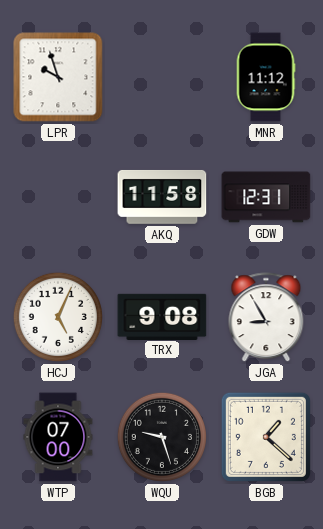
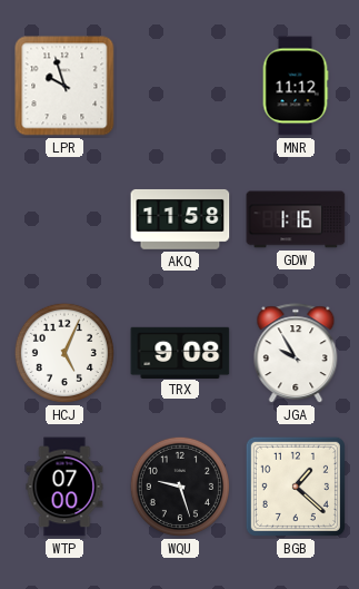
GDW: 12:31 -> 1:16
JGA: 8:55 -> 9:55
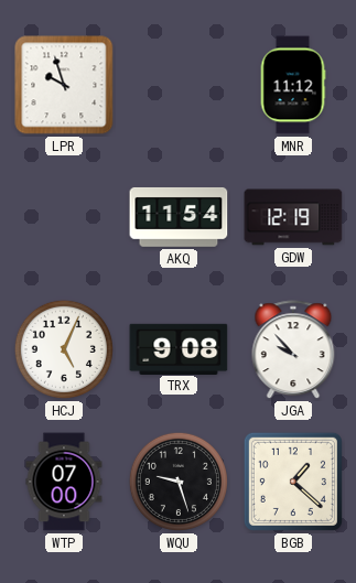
AKQ: 11:58 -> 11:54
GDW: 1:16 -> 12:19
JGA: 9:55 -> 9:53
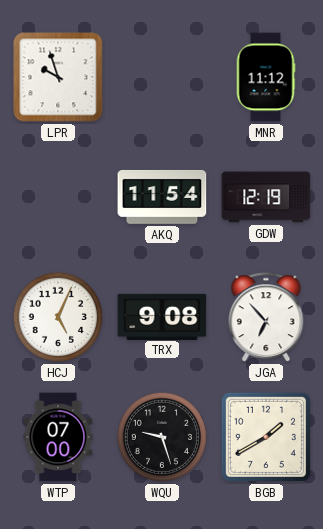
JGA: 9:53 -> 6:53
BGB: 1:22 -> 1:40
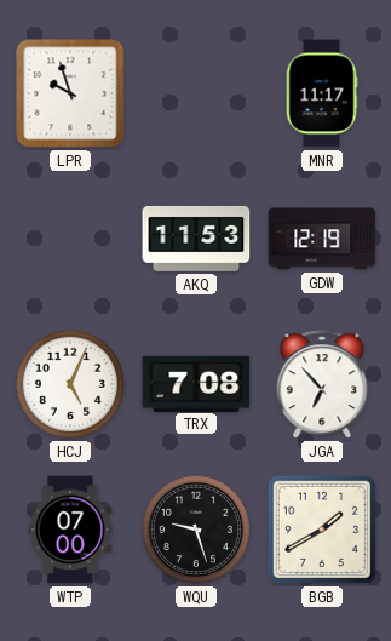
MNR: 11:12 -> 11:17
AKQ: 11:54 -> 11:53
TRX: 9:08 -> 7:08
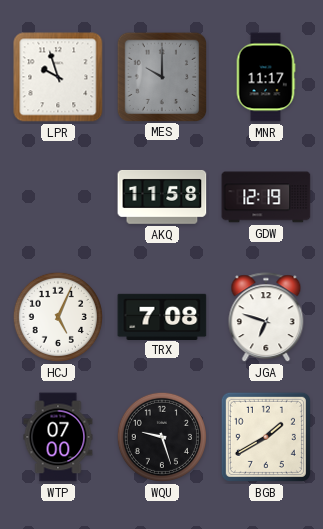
MES: none -> 10:00
AKQ: 11:53 -> 11:58
JGA: 6:53 -> 6:48
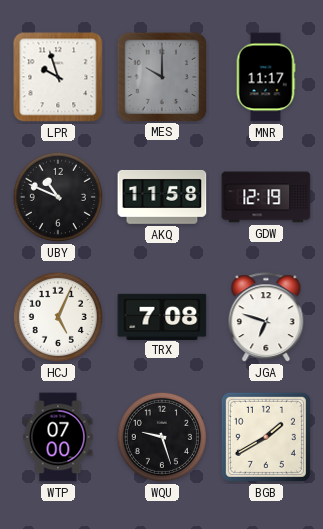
UBY: none -> 10:49
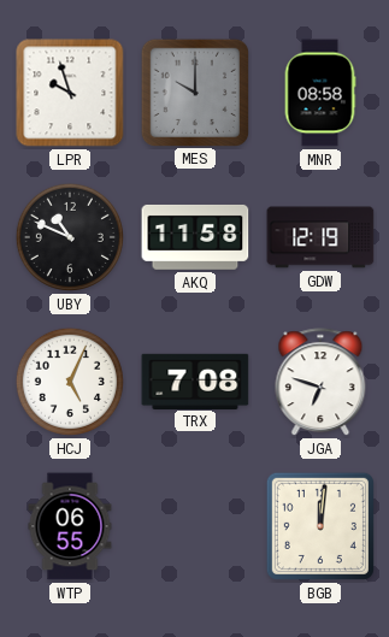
MNR: 11:17 -> 08:58
WTP: 07:00 -> 06:55
WQU: 9:27 -> none
BGB: 1:40 -> 12:01
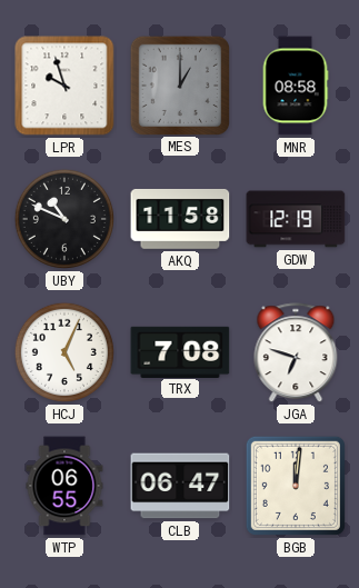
MES: 10:00 -> 1:00
CLB: none -> 06:47
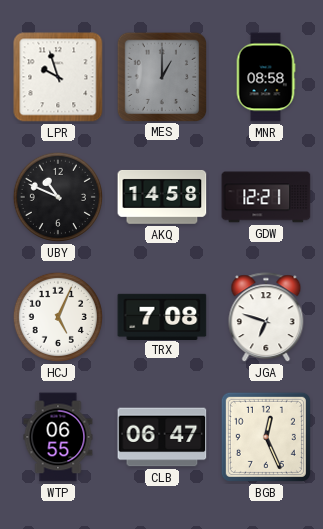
AKQ: 11:58 -> 14:58
GDW: 12:19 -> 12:21
BGB: 12:01 -> 12:26
